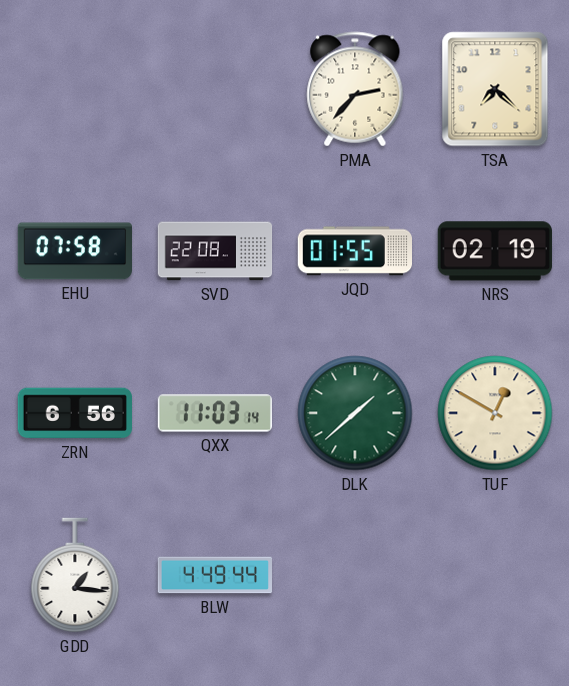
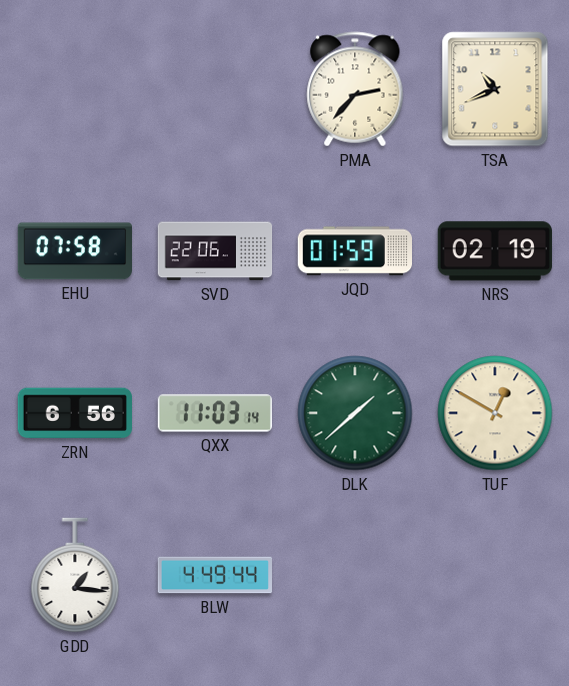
TSA: 7:22 -> 10:41
SVD: 22:08 -> 22:06
JQD: 01:55 -> 01:59
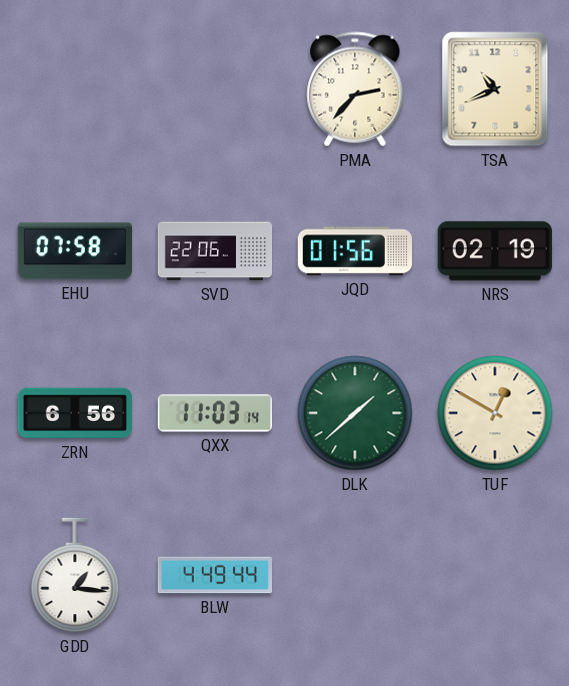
JQD: 01:59 -> 01:56
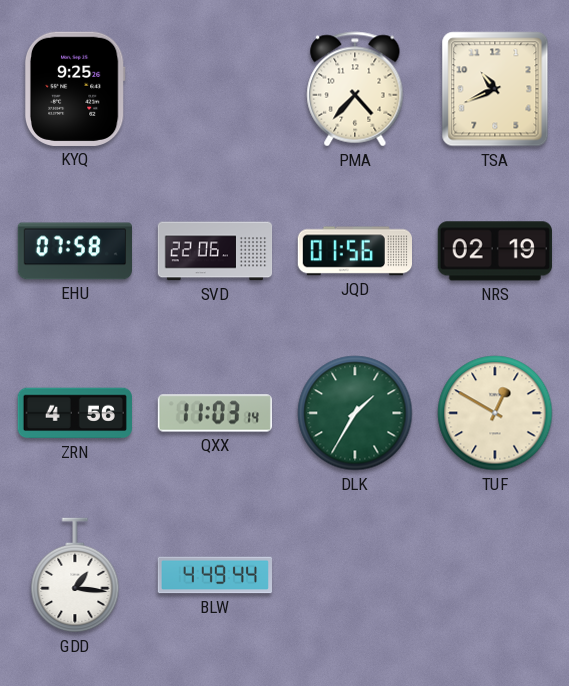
KYQ: none -> 9:25
PMA: 2:37 -> 4:37
ZRN: 6:56 -> 4:56
DLK: 1:38 -> 1:35
